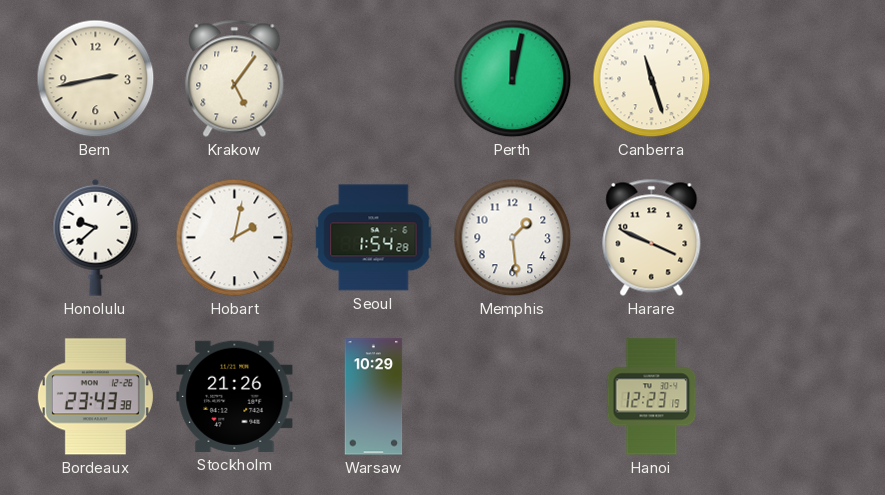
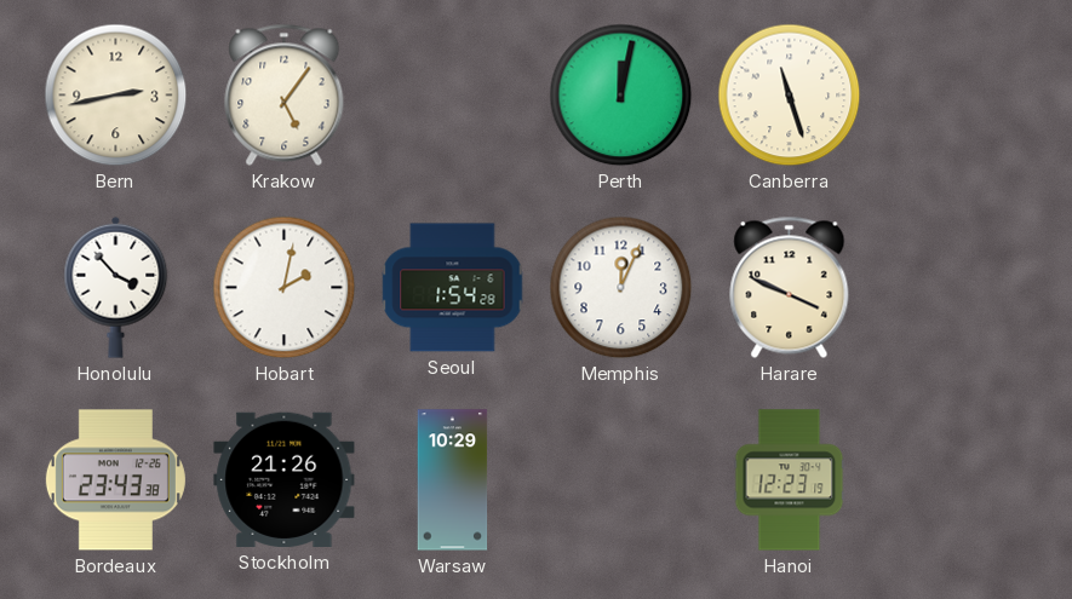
Honolulu: 9:38 -> 3:53
Memphis: 1:29 -> 12:04
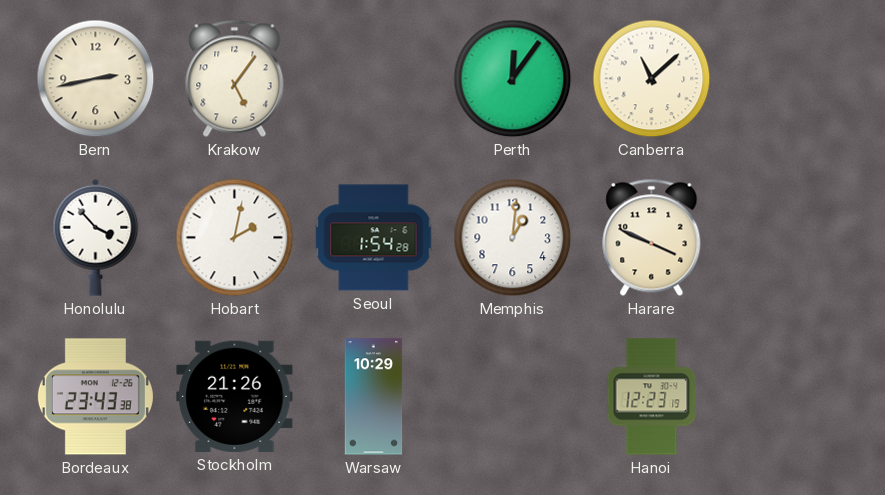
Perth: 12:02 -> 12:06
Canberra: 11:27 -> 11:08
Memphis: 12:04 -> 1:01
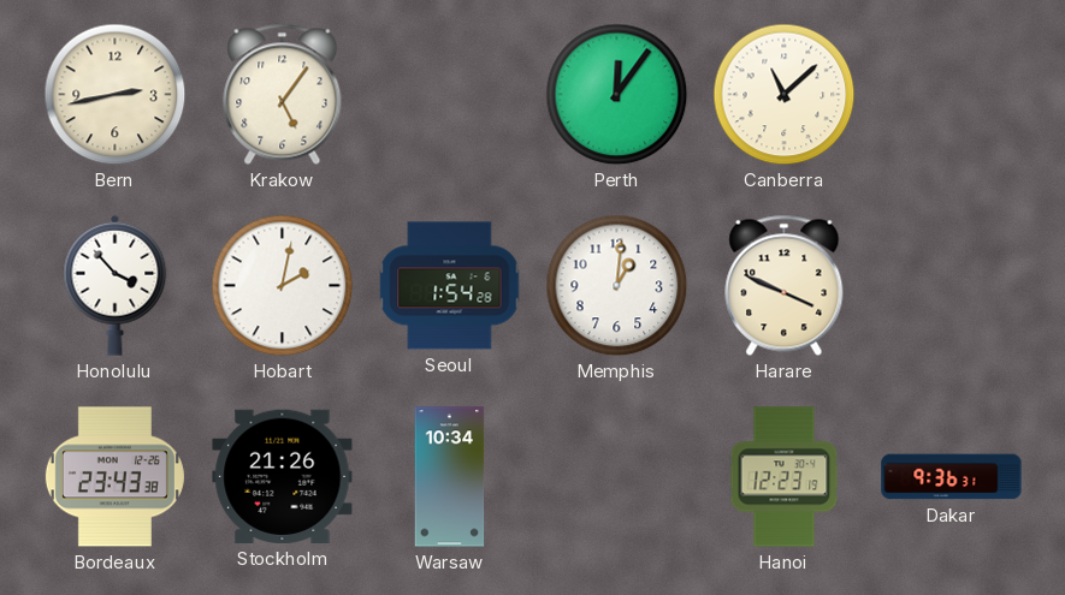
Warsaw: 10:29 -> 10:34
Dakar: none -> 9:36
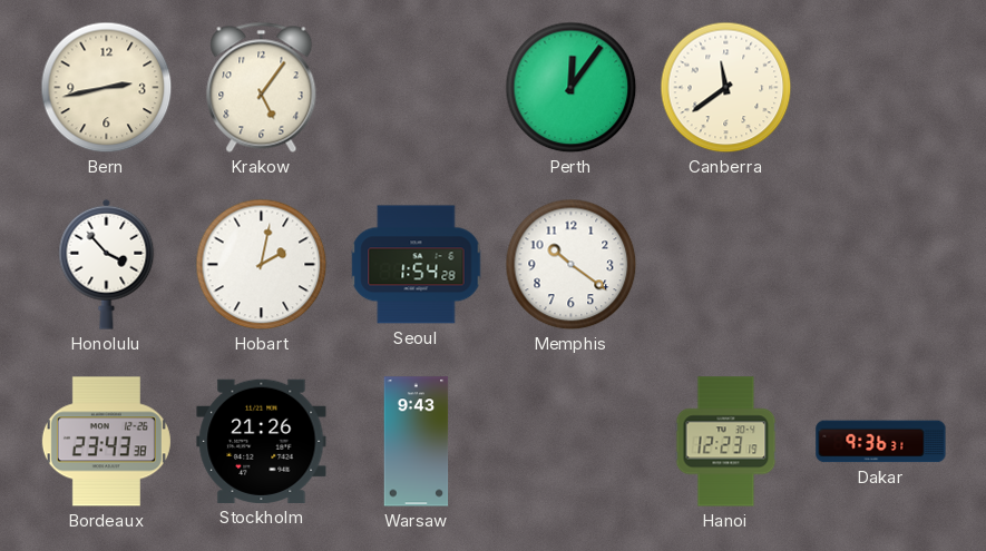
Canberra: 11:08 -> 11:39
Memphis: 1:01 -> 10:21
Harare: 3:49 -> none
Warsaw: 10:34 -> 9:43
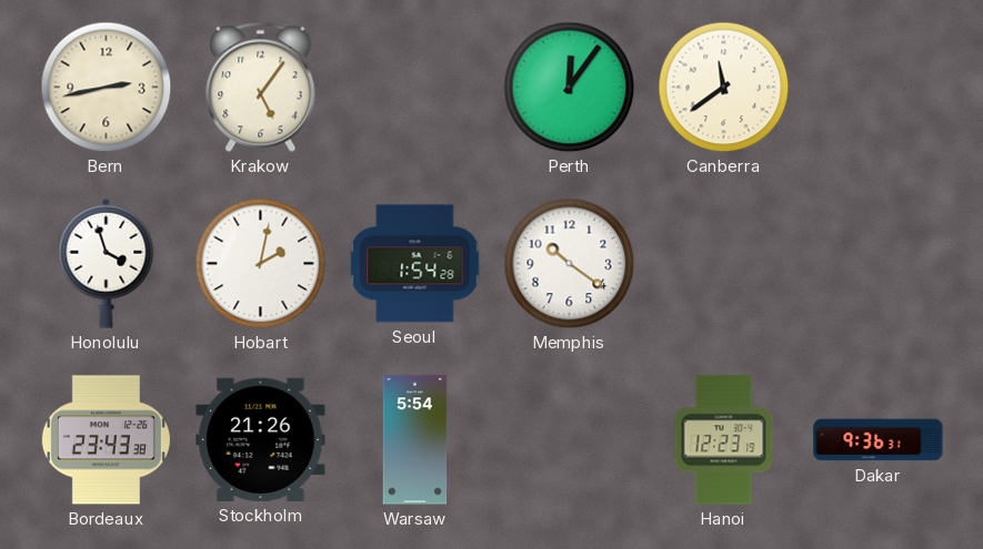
Honolulu: 3:53 -> 3:57
Warsaw: 9:43 -> 5:54
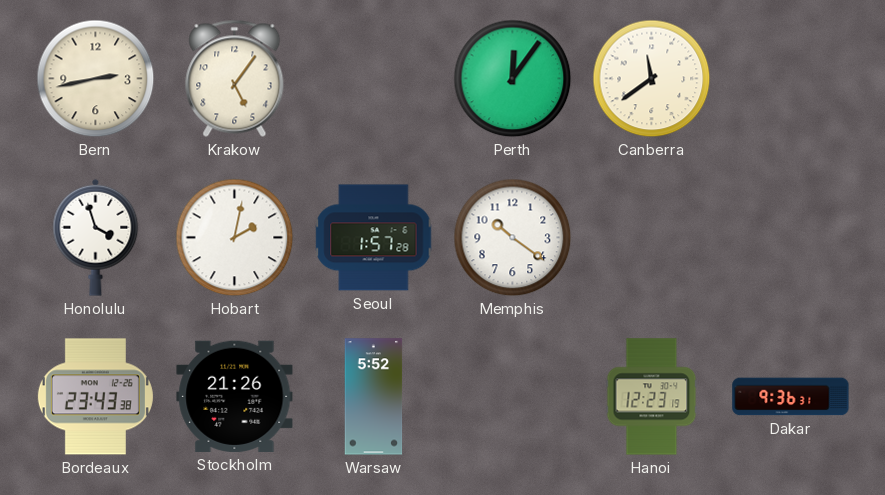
Seoul: 1:54 -> 1:57
Warsaw: 5:54 -> 5:52
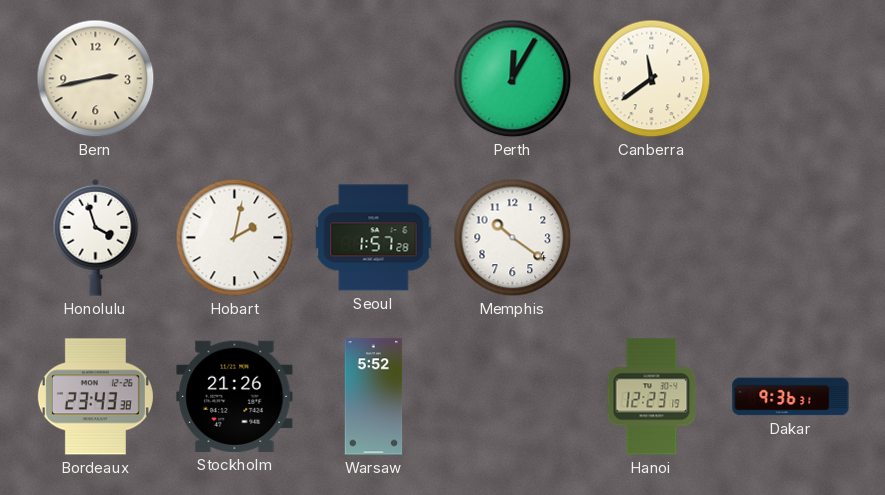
Krakow: 5:06 -> none
Perth: 12:06 -> 12:05
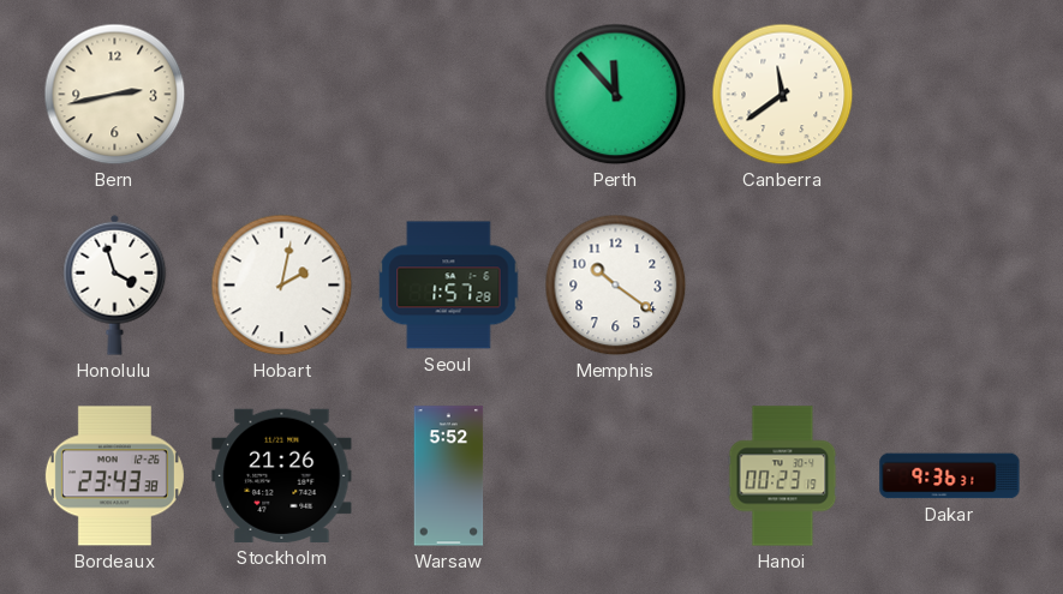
Perth: 12:05 -> 11:53
Hanoi: 12:23 -> 00:23
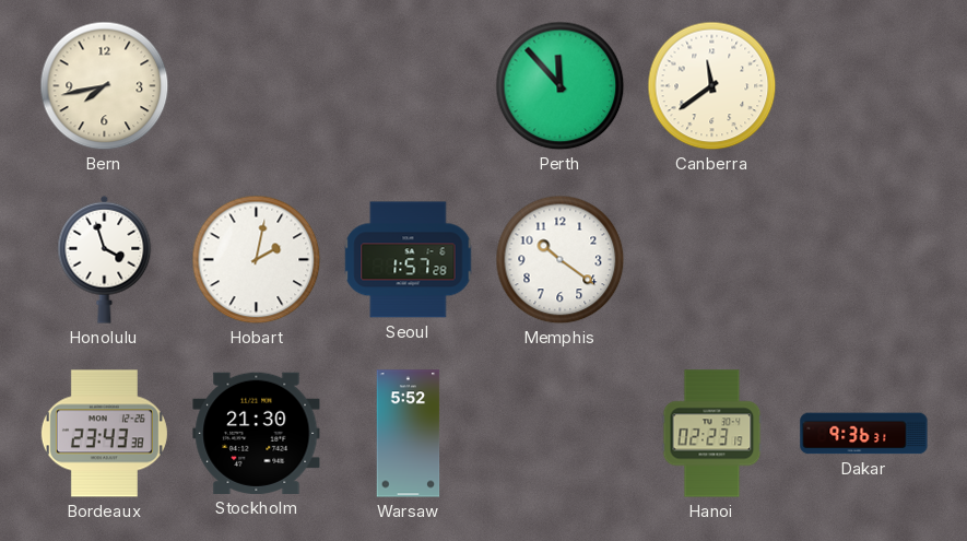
Bern: 2:43 -> 7:43
Stockholm: 21:26 -> 21:30
Hanoi: 00:23 -> 02:23
